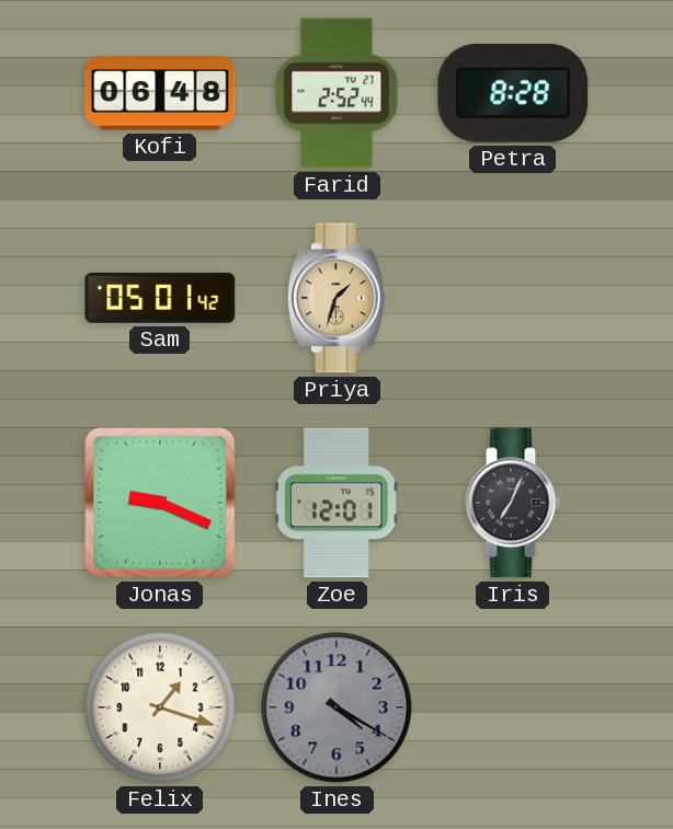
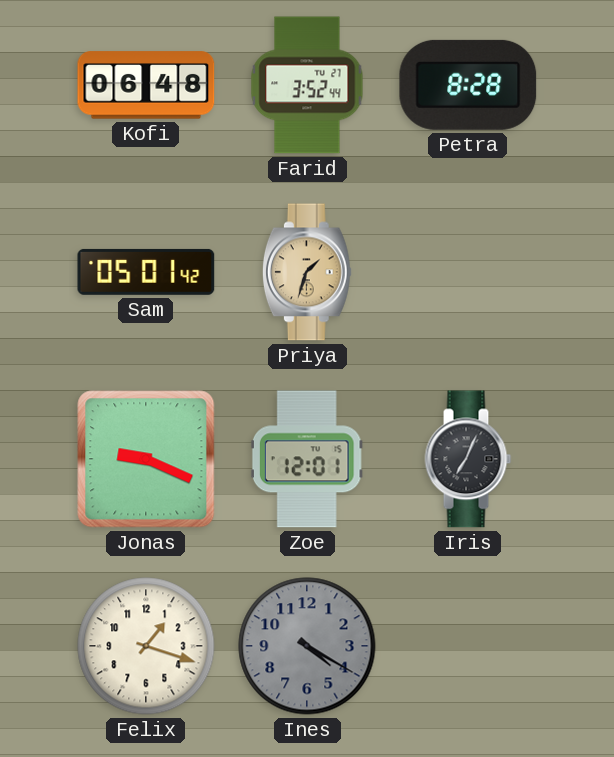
Farid: 2:52 -> 3:52
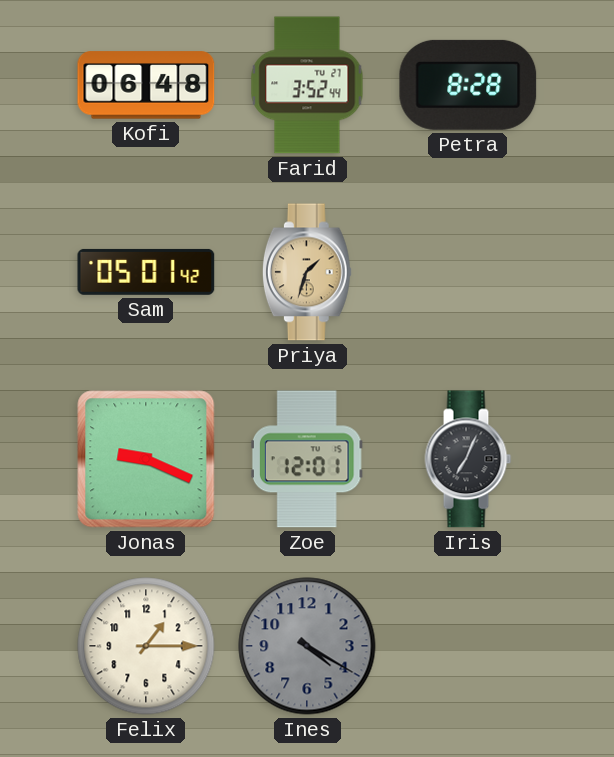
Felix: 1:18 -> 1:15
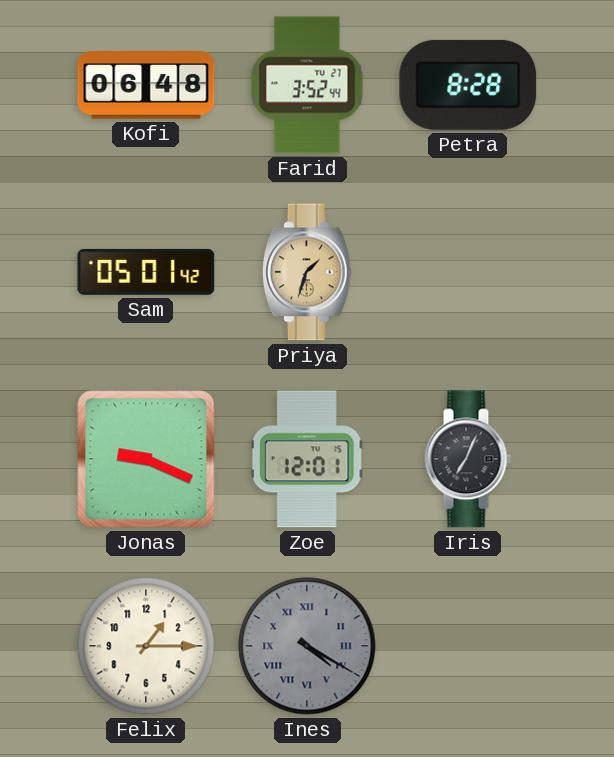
Ines numerals: Arabic -> Roman
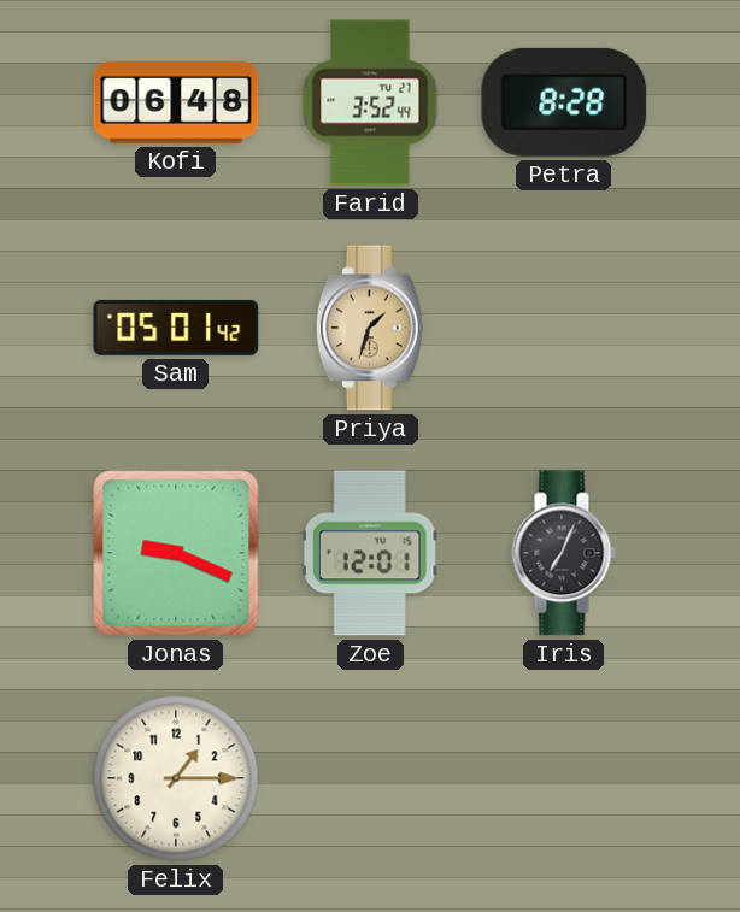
Ines: 4:20 -> none
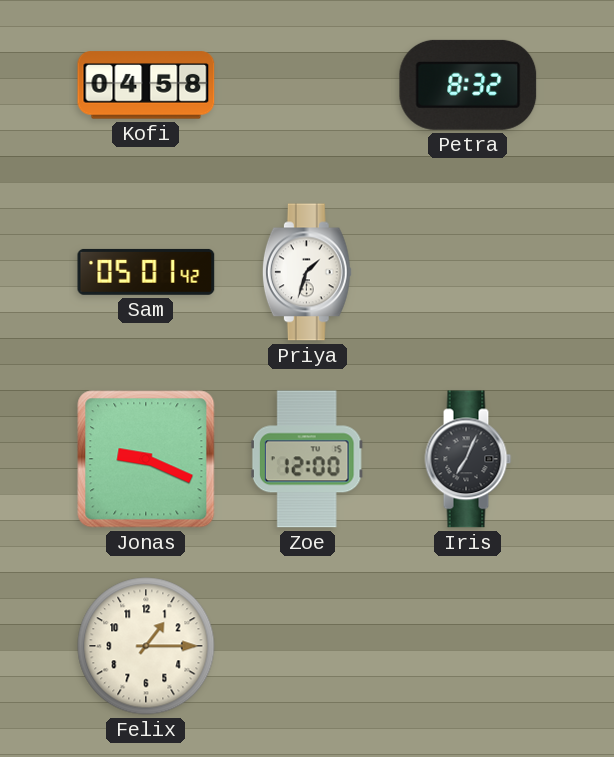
Kofi: 06:48 -> 04:58
Farid: 3:52 -> none
Petra: 8:28 -> 8:32
Priya dial: champagne -> white
Zoe: 12:01 -> 12:00
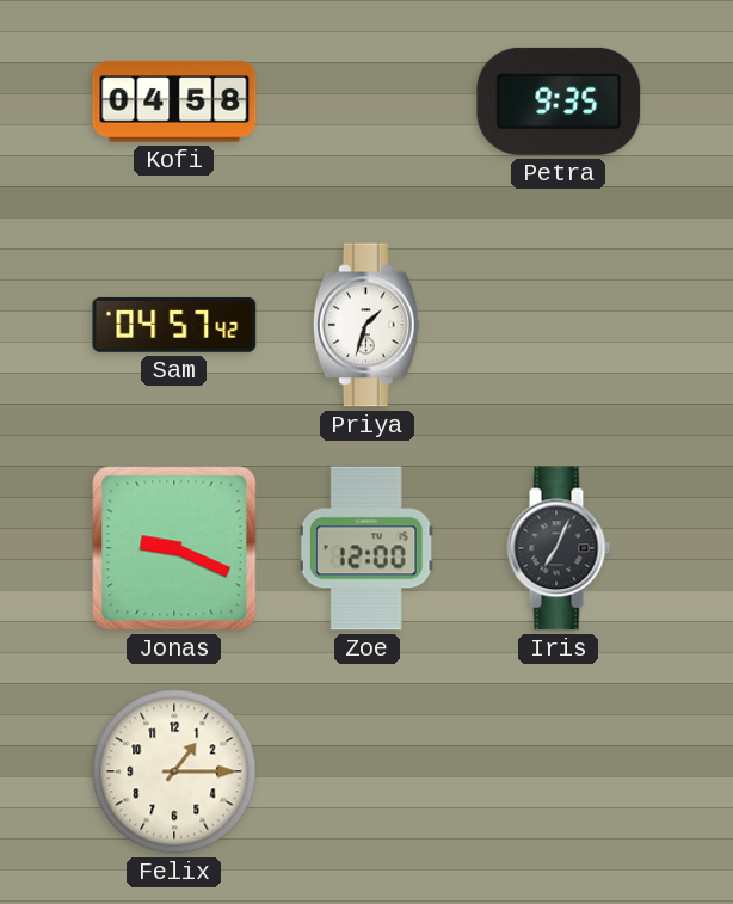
Petra: 8:32 -> 9:35
Sam: 05:01 -> 04:57
